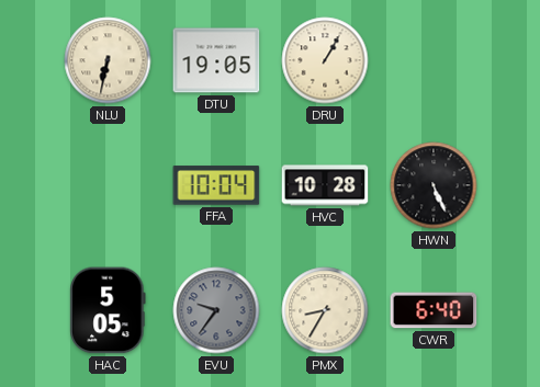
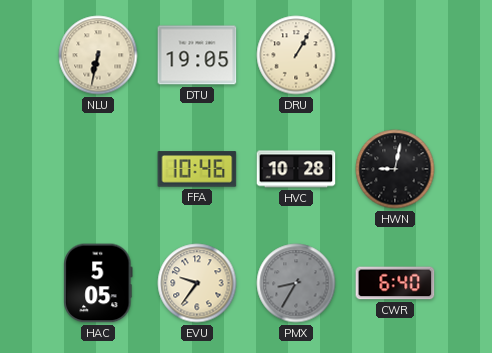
FFA: 10:04 -> 10:46
HWN: 5:26 -> 9:02
EVU dial: grey -> cream
PMX dial: cream -> grey
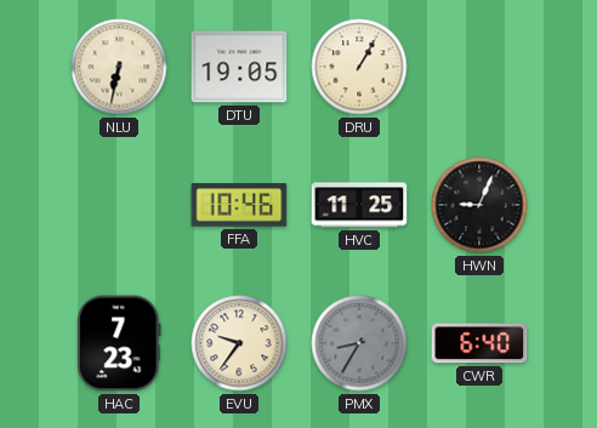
HVC: 10:28 -> 11:25
HWN: 9:02 -> 9:04
HAC: 5:05 -> 7:23
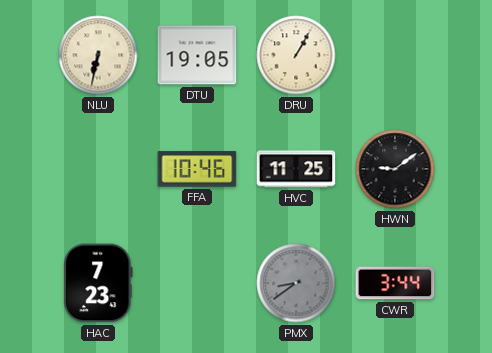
HWN: 9:04 -> 9:09
EVU: 9:36 -> none
PMX: 8:35 -> 8:39
CWR: 6:40 -> 3:44
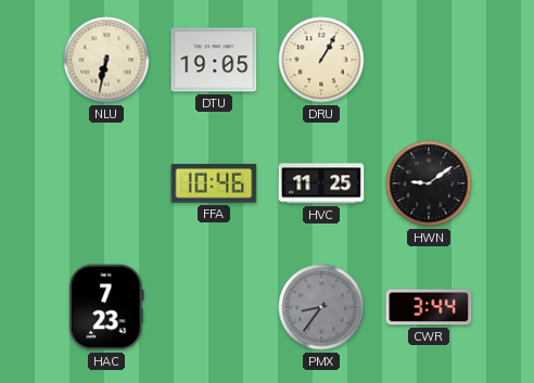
PMX: 8:39 -> 8:36
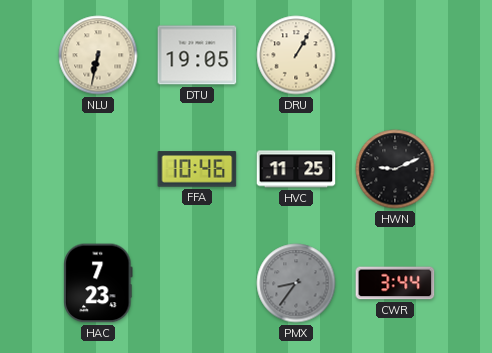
HWN: 9:09 -> 9:11
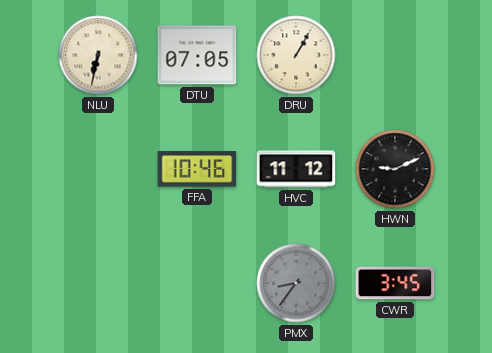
DTU: 19:05 -> 07:05
HVC: 11:25 -> 11:12
HAC: 7:23 -> none
CWR: 3:44 -> 3:45
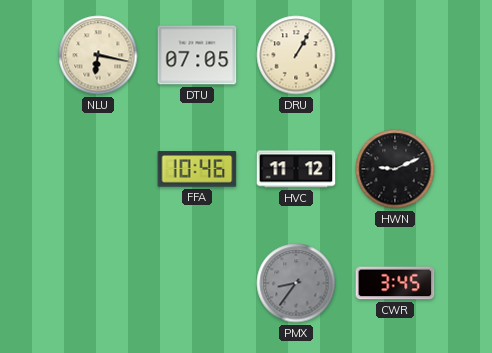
NLU: 6:32 -> 6:17
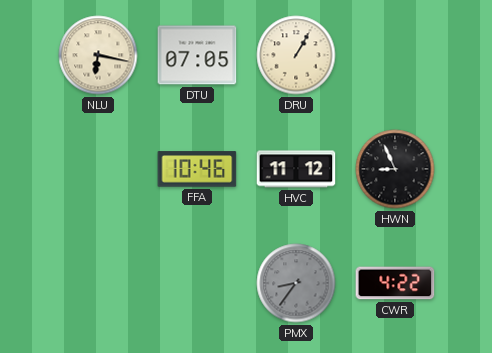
HWN: 9:11 -> 8:56
CWR: 3:45 -> 4:22
